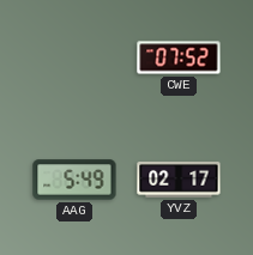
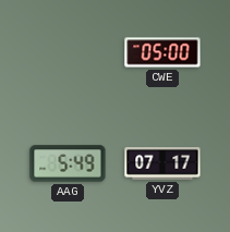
CWE: 07:52 -> 05:00
YVZ: 02:17 -> 07:17
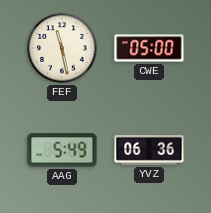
FEF: none -> 11:28
YVZ: 07:17 -> 06:36
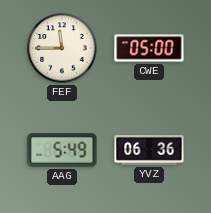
FEF: 11:28 -> 11:45
